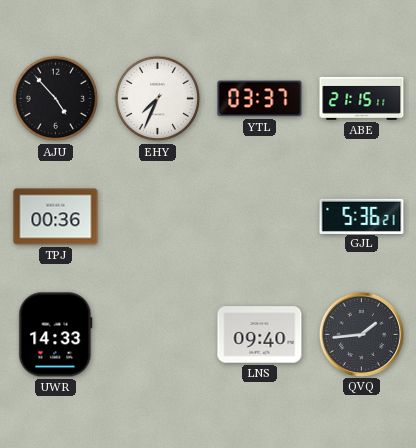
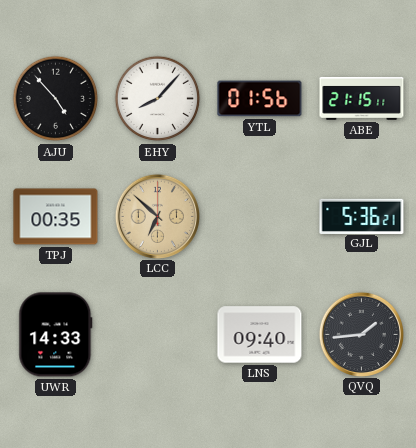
EHY: 7:34 -> 8:07
YTL: 03:37 -> 01:56
TPJ: 00:36 -> 00:35
LCC: none -> 6:52
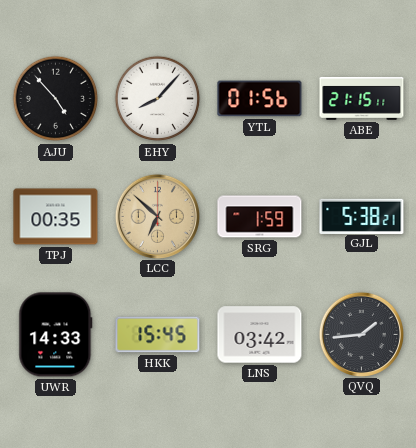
SRG: none -> 1:59
GJL: 5:36 -> 5:38
HKK: none -> 15:45
LNS: 09:40 -> 03:42
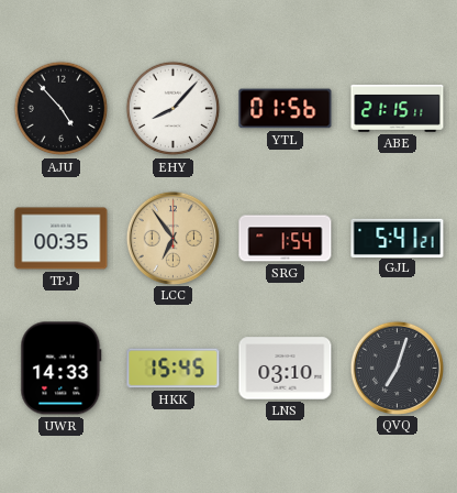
LCC: 6:52 -> 6:54
SRG: 1:59 -> 1:54
GJL: 5:38 -> 5:41
LNS: 03:42 -> 03:10
QVQ: 1:44 -> 7:03
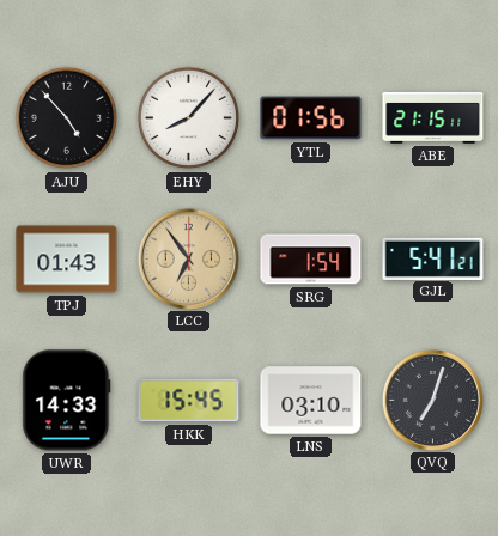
TPJ: 00:35 -> 01:43
